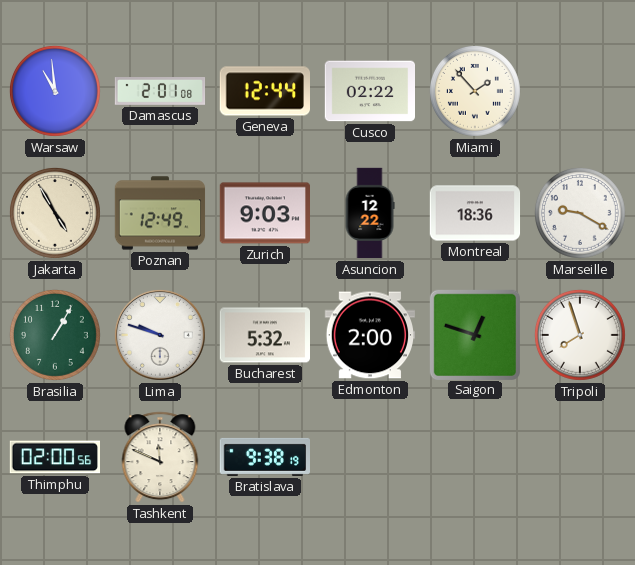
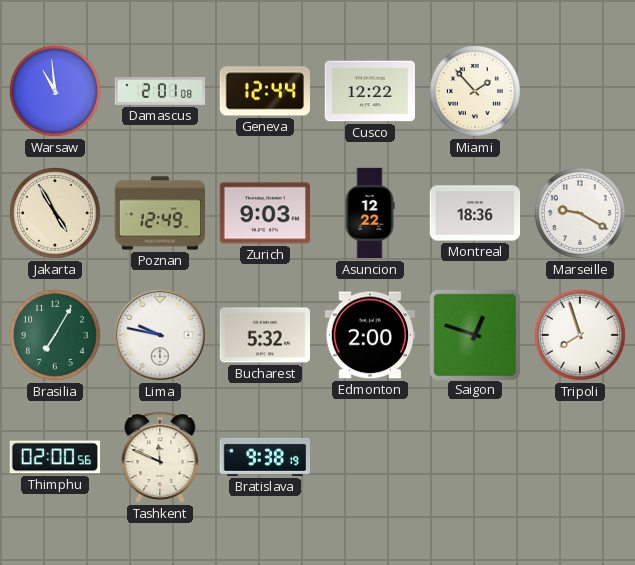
Cusco: 02:22 -> 12:22
Brasilia: 1:05 -> 7:05
Lima: 9:48 -> 9:47
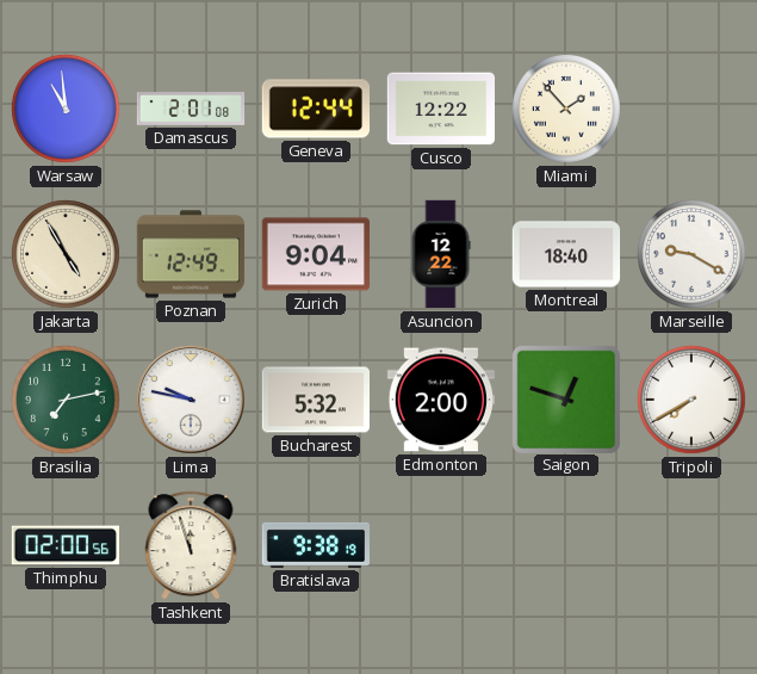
Zurich: 9:03 -> 9:04
Montreal: 18:36 -> 18:40
Brasilia: 7:05 -> 7:13
Tripoli: 7:57 -> 7:40
Tashkent: 11:49 -> 11:57
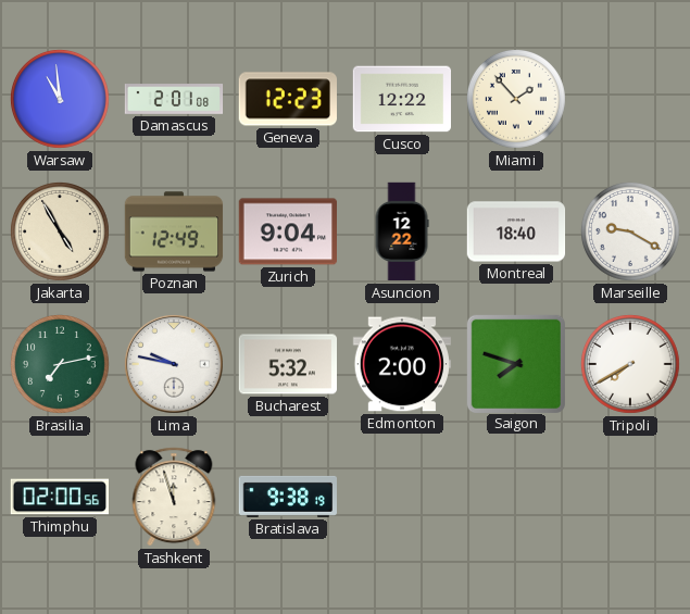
Geneva: 12:44 -> 12:23
Saigon: 12:48 -> 7:48
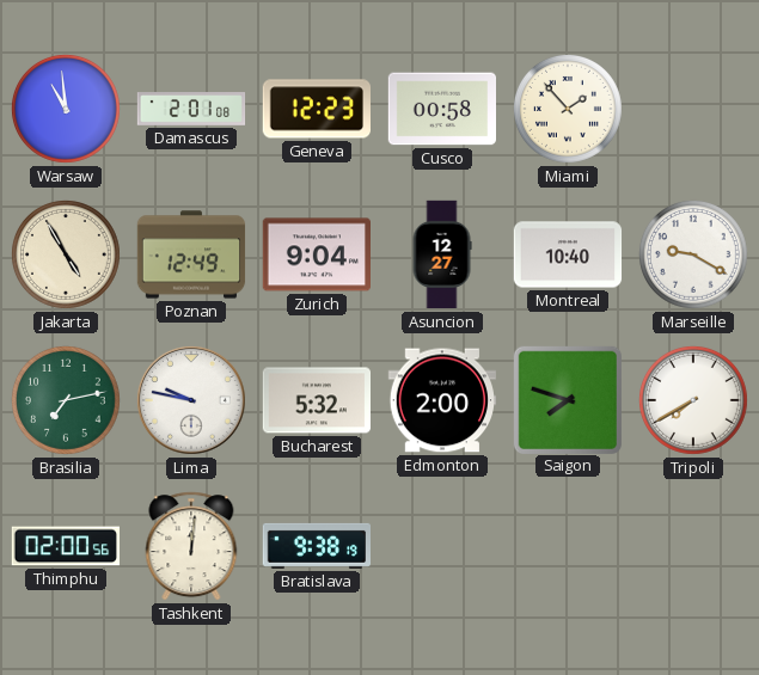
Cusco: 12:22 -> 00:58
Asuncion: 12:22 -> 12:27
Montreal: 18:40 -> 10:40
Tashkent: 11:57 -> 12:01
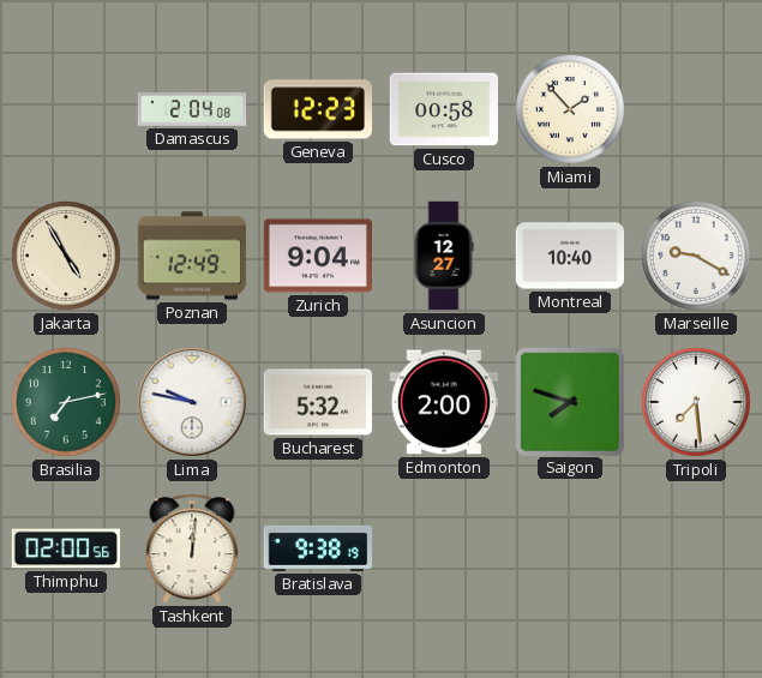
Warsaw: 10:59 -> none
Damascus: 2:01 -> 2:04
Tripoli: 7:40 -> 7:29
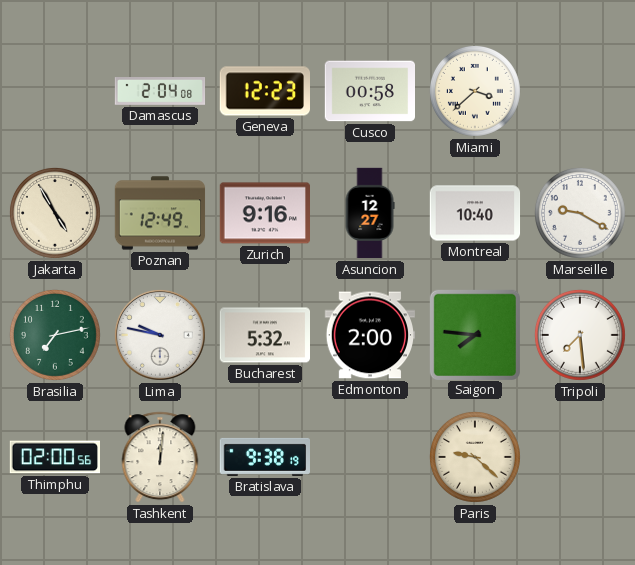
Miami: 1:53 -> 3:38
Zurich: 9:04 -> 9:16
Saigon: 7:48 -> 7:46
Paris: none -> 9:22
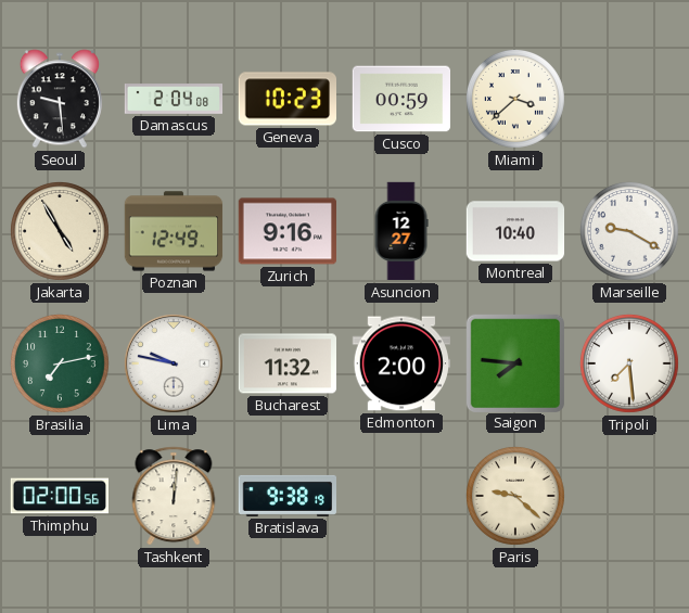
Seoul: none -> 9:29
Geneva: 12:23 -> 10:23
Cusco: 00:58 -> 00:59
Bucharest: 5:32 -> 11:32
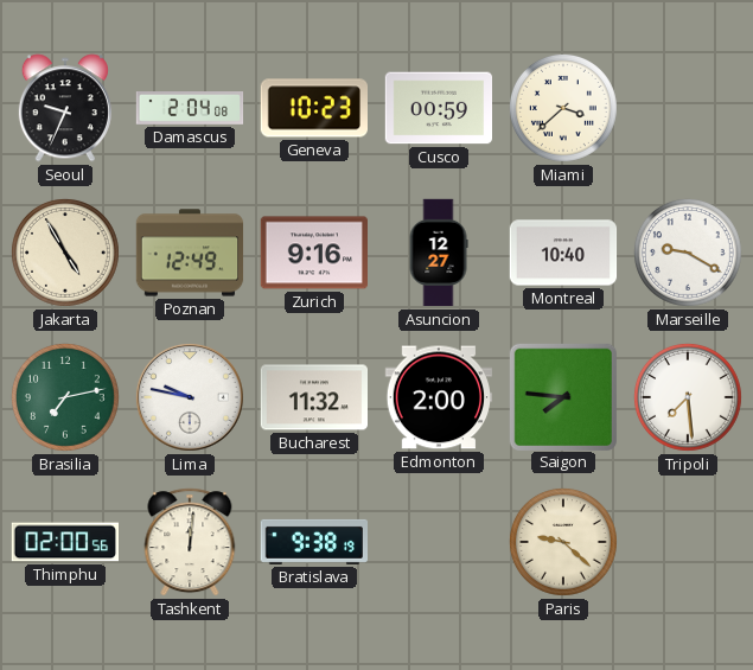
Seoul: 9:29 -> 9:34
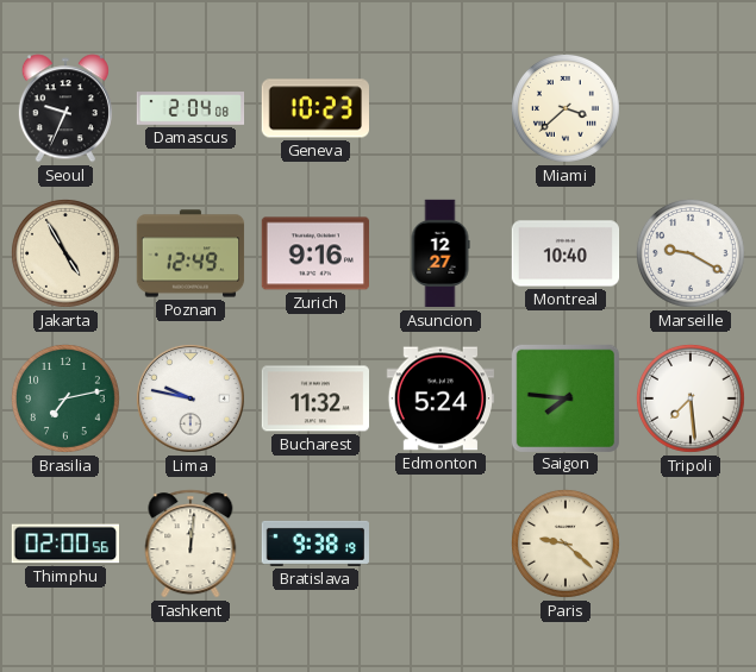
Cusco: 00:59 -> none
Edmonton: 2:00 -> 5:24
